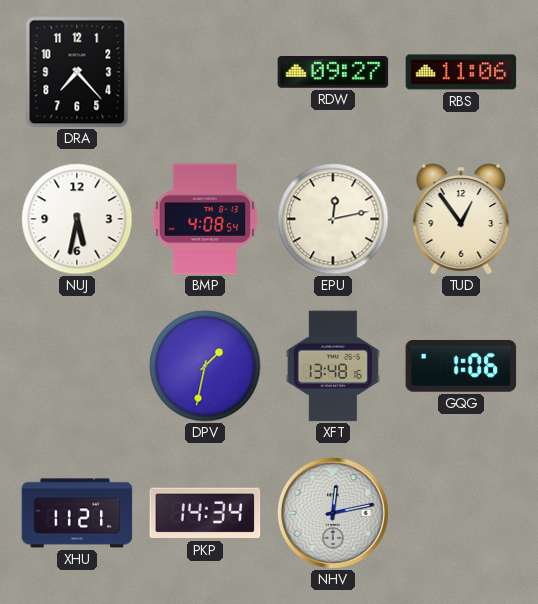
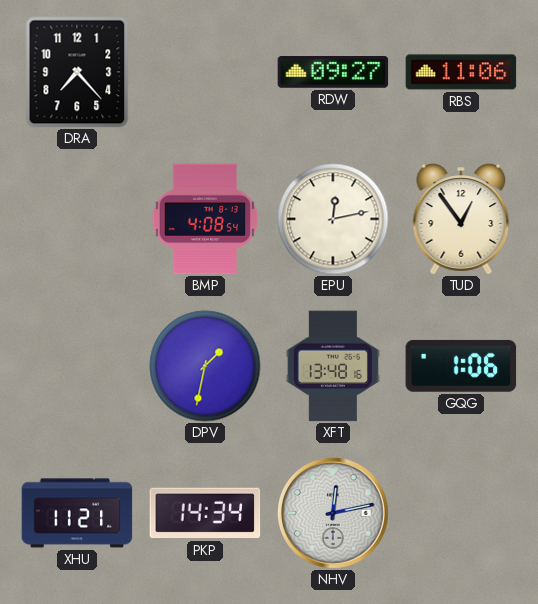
NUJ: 5:32 -> none
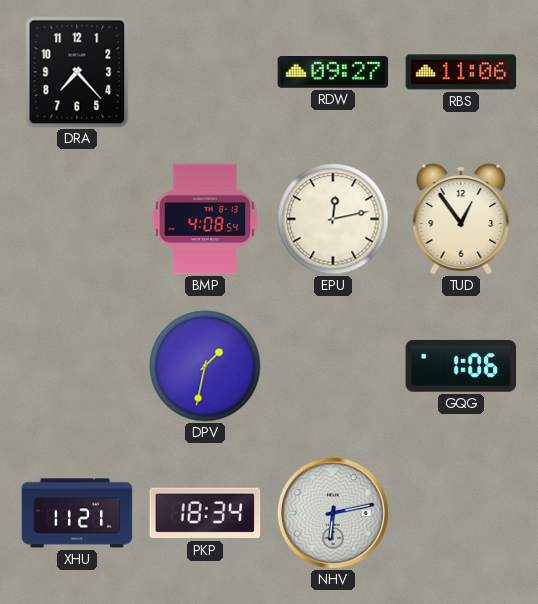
XFT: 13:48 -> none
PKP: 14:34 -> 18:34
NHV: 12:13 -> 6:13
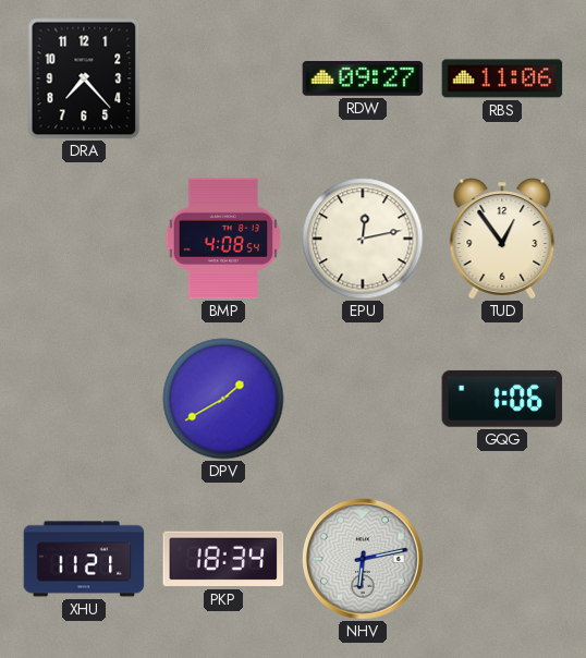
DPV: 1:32 -> 1:40
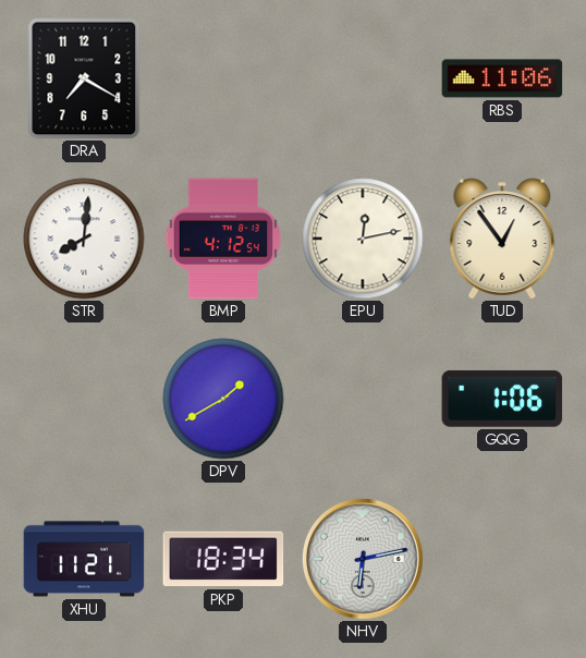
DRA: 7:23 -> 7:20
RDW: 09:27 -> none
STR: none -> 8:01
BMP: 4:08 -> 4:12
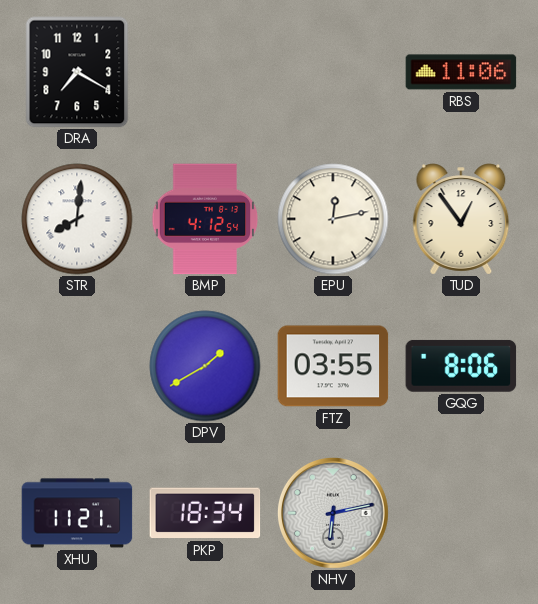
FTZ: none -> 03:55
GQG: 1:06 -> 8:06
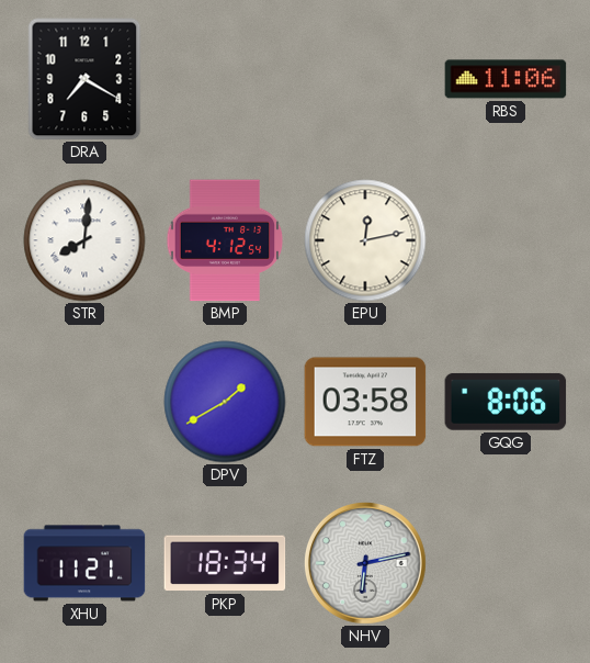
TUD: 12:54 -> none
FTZ: 03:55 -> 03:58
